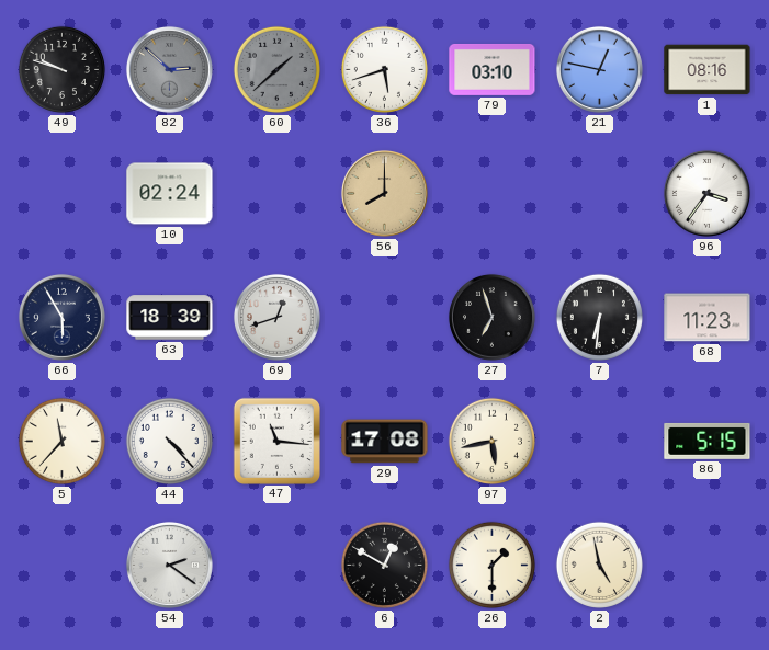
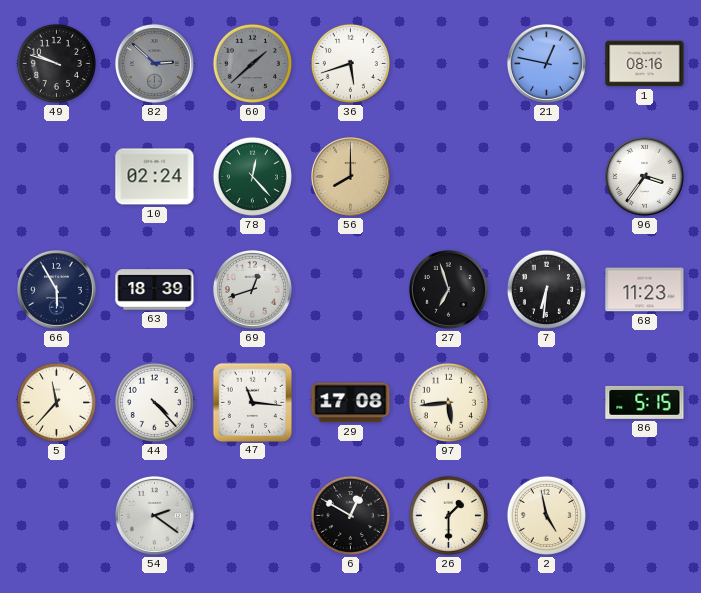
79: 03:10 -> none
78: none -> 12:23
97: 5:43 -> 5:44
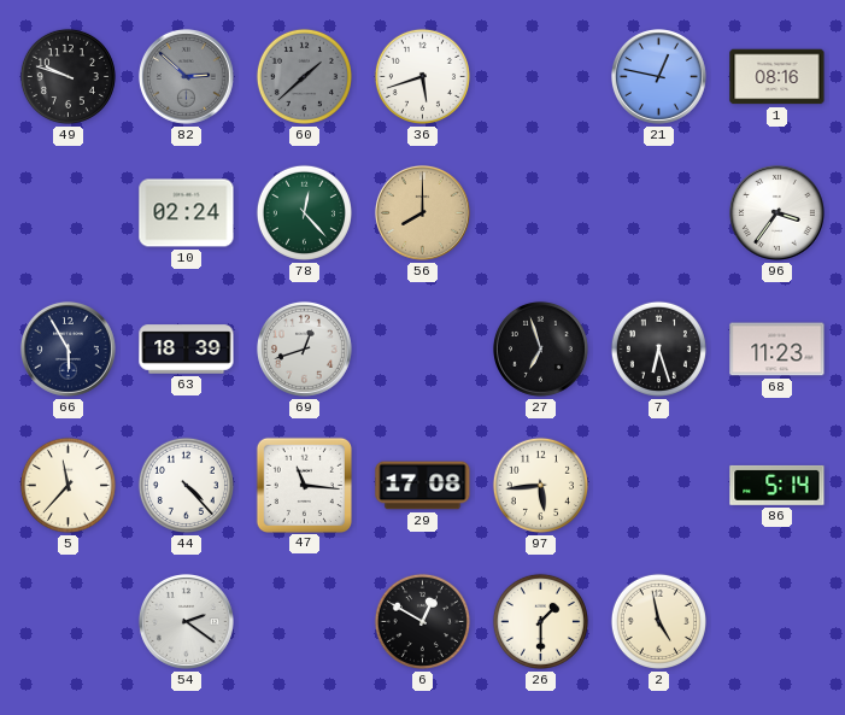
7: 6:31 -> 6:27
86: 5:15 -> 5:14
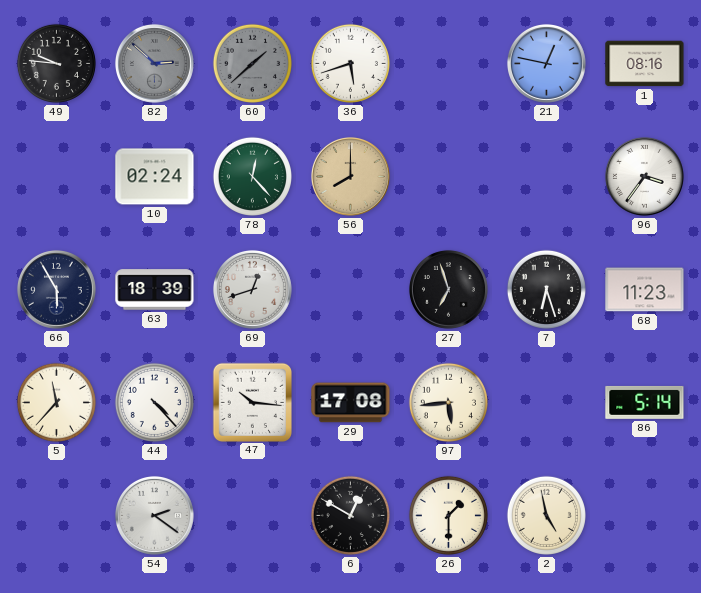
49: 9:48 -> 9:46
47: 11:16 -> 10:16
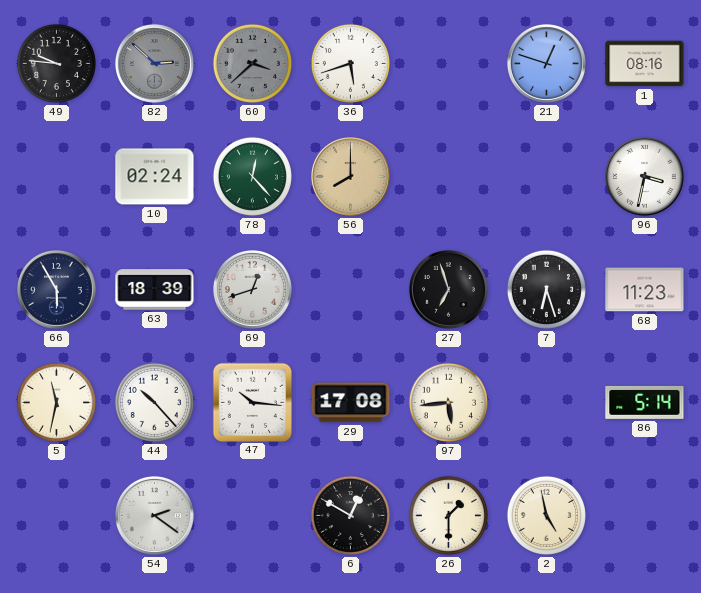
60: 1:38 -> 3:38
21: 12:47 -> 12:48
96: 3:36 -> 3:32
5: 11:37 -> 11:32
44: 4:23 -> 10:23
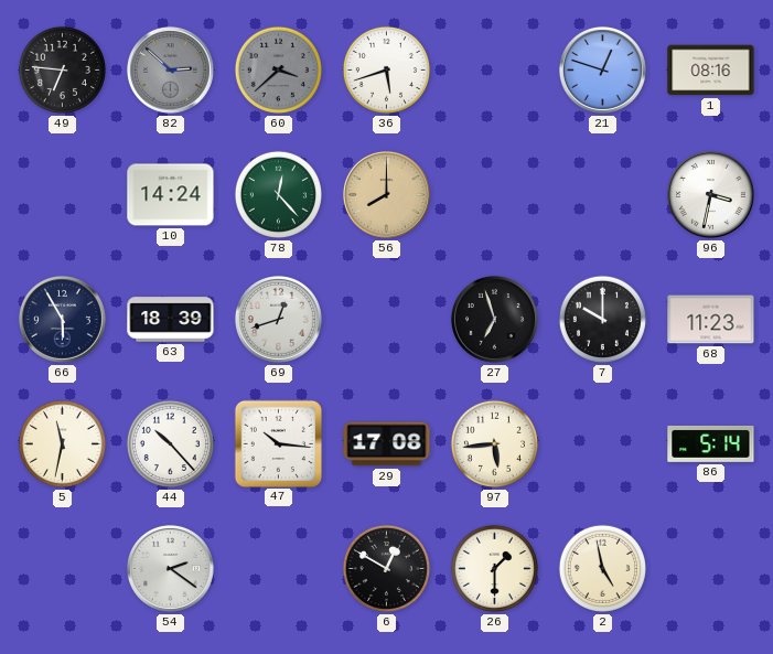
49: 9:46 -> 6:46
10: 02:24 -> 14:24
7: 6:27 -> 10:00
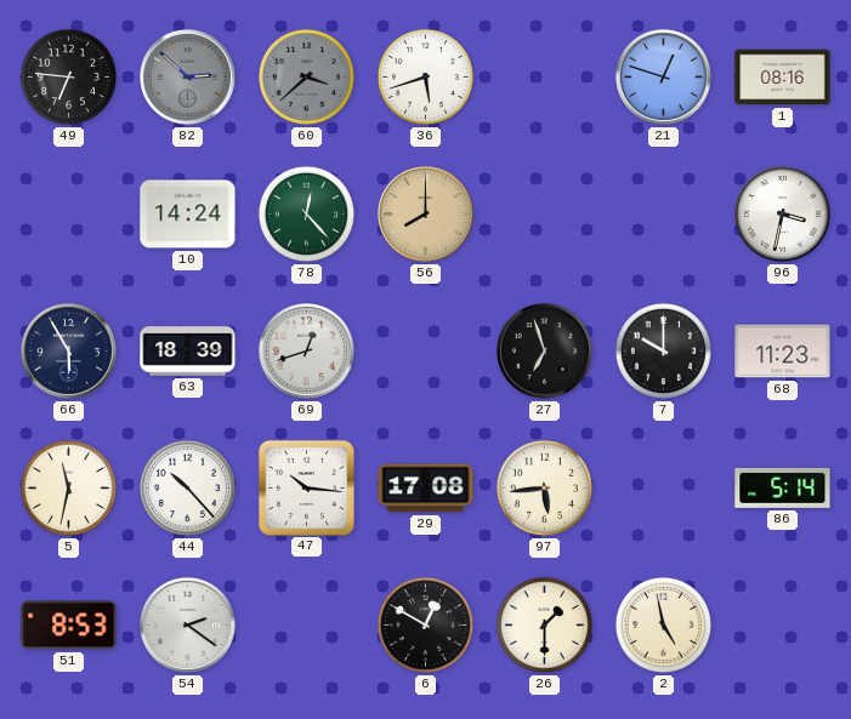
51: none -> 8:53
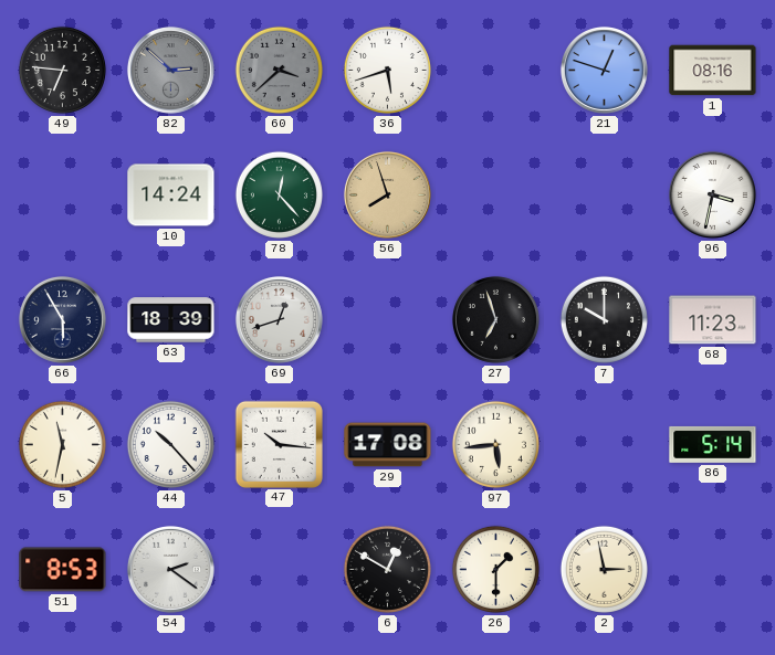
56: 8:00 -> 7:57
2: 4:58 -> 2:58
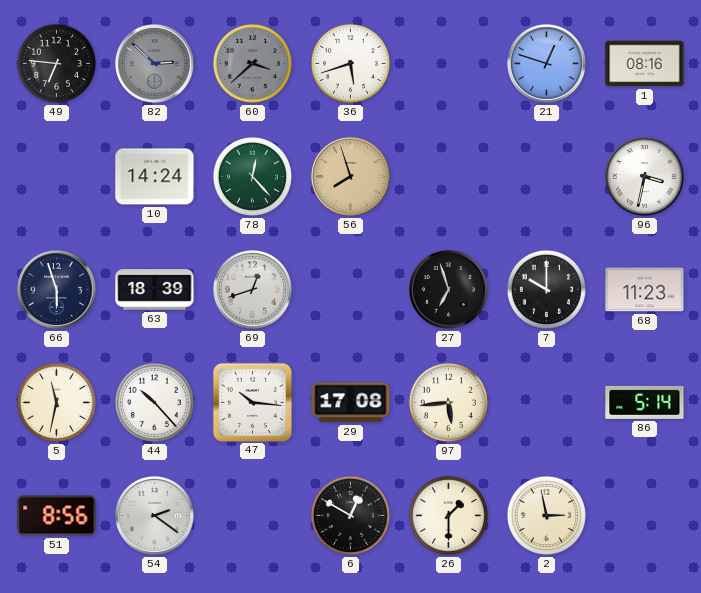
66: 5:55 -> 5:57
51: 8:53 -> 8:56
